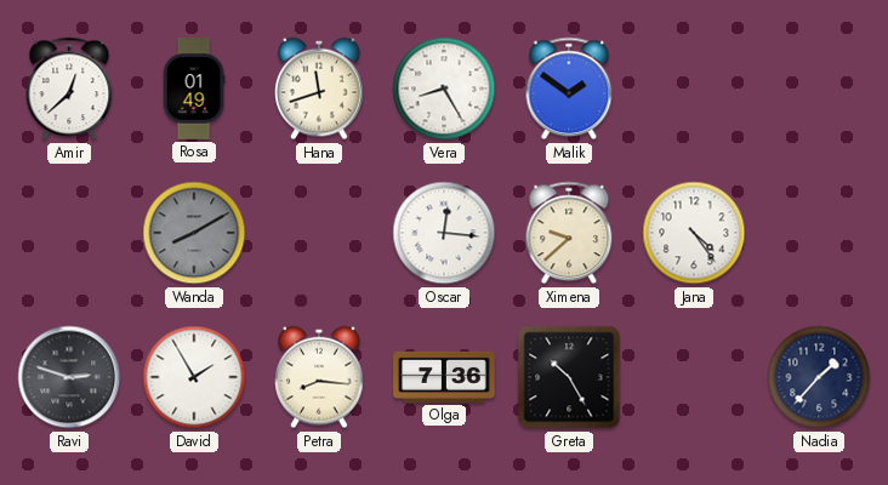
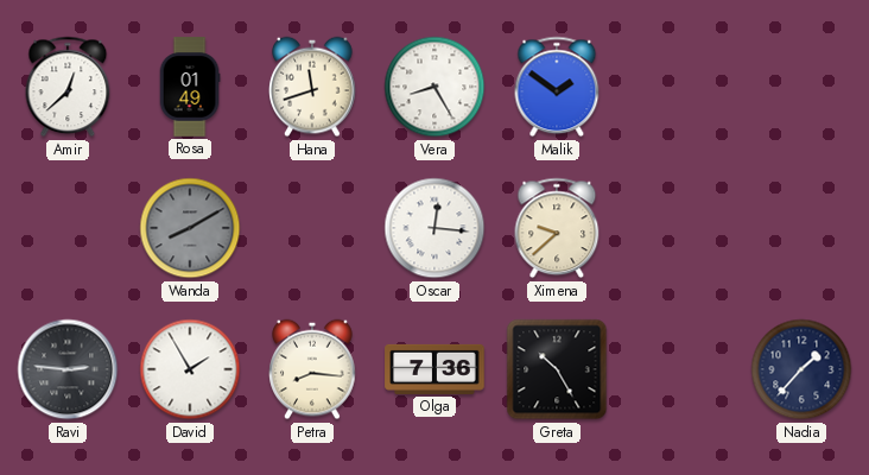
Jana: 4:24 -> none
Ravi: 2:48 -> 2:46
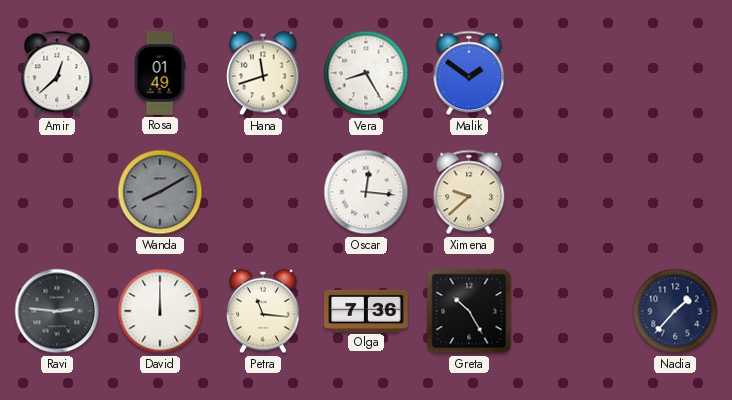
David: 1:55 -> 12:00
Petra: 8:16 -> 11:16
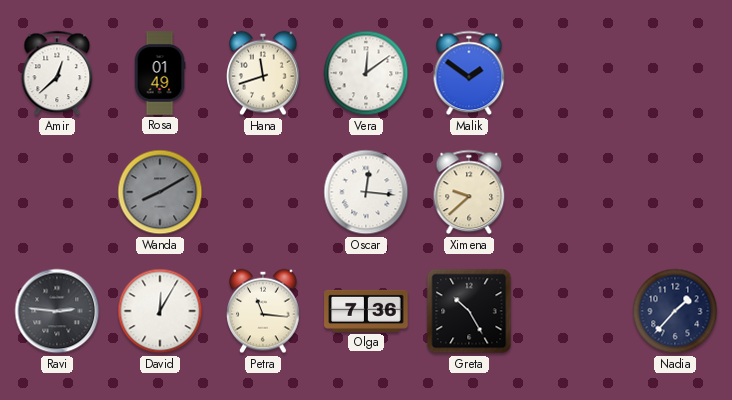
Vera: 8:25 -> 12:09
David: 12:00 -> 12:05
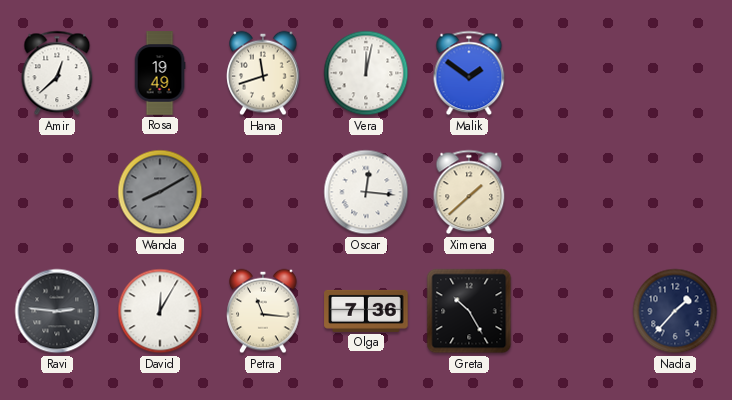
Rosa: 01:49 -> 19:49
Vera: 12:09 -> 12:02
Ximena: 9:38 -> 1:38
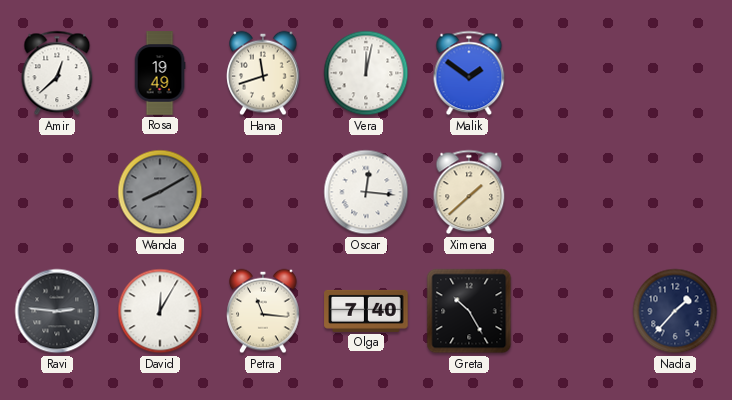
Olga: 7:36 -> 7:40
